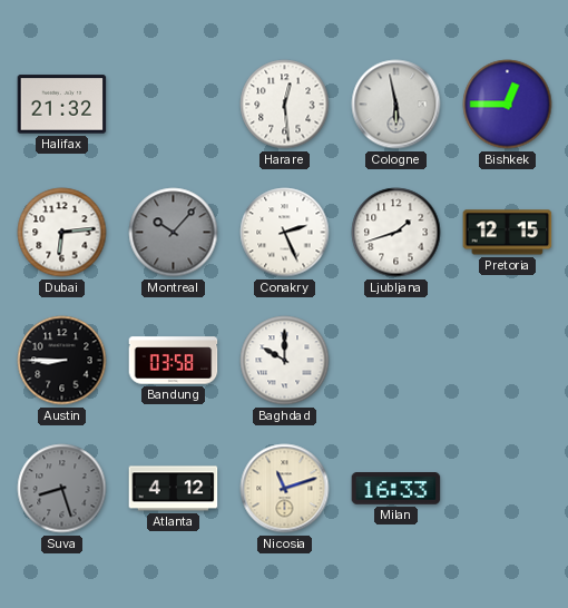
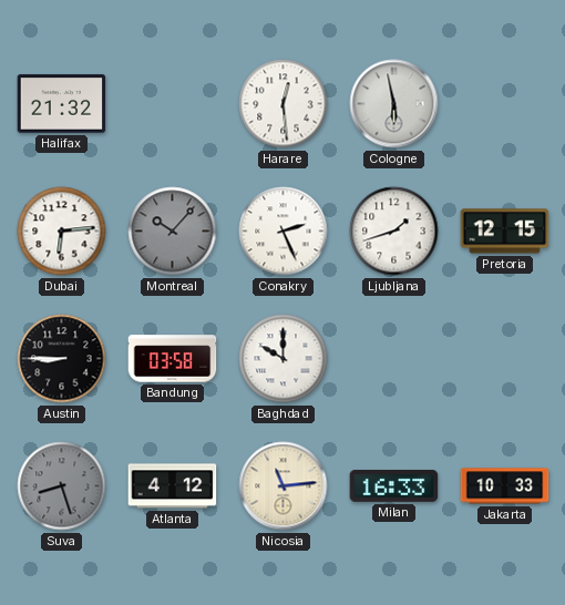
Bishkek: 12:45 -> none
Nicosia: 11:12 -> 11:14
Jakarta: none -> 10:33
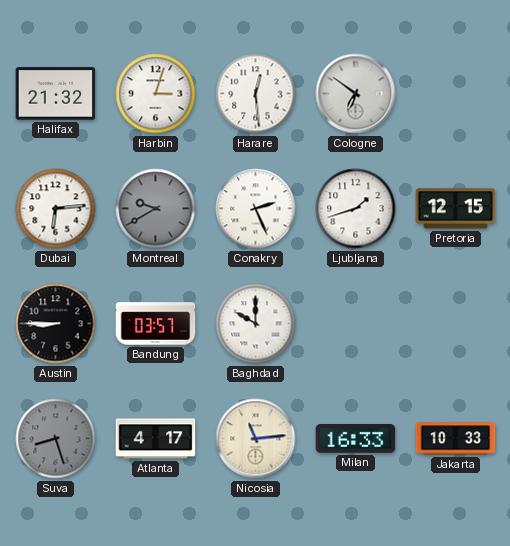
Harbin: none -> 3:03
Cologne: 5:58 -> 6:51
Montreal: 10:07 -> 9:40
Bandung: 03:58 -> 03:57
Atlanta: 4:12 -> 4:17
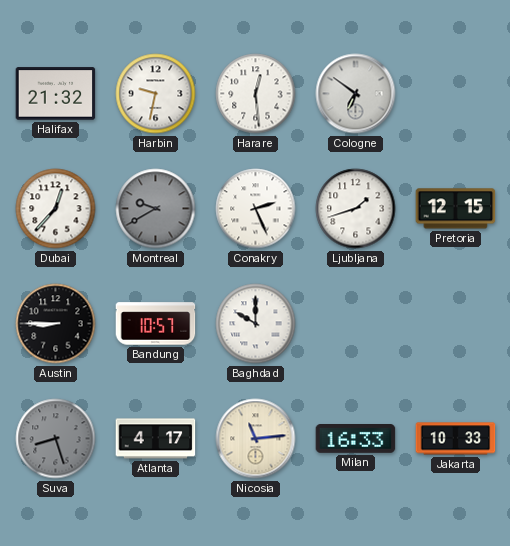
Harbin: 3:03 -> 9:32
Dubai: 6:14 -> 12:37
Bandung: 03:57 -> 10:57
